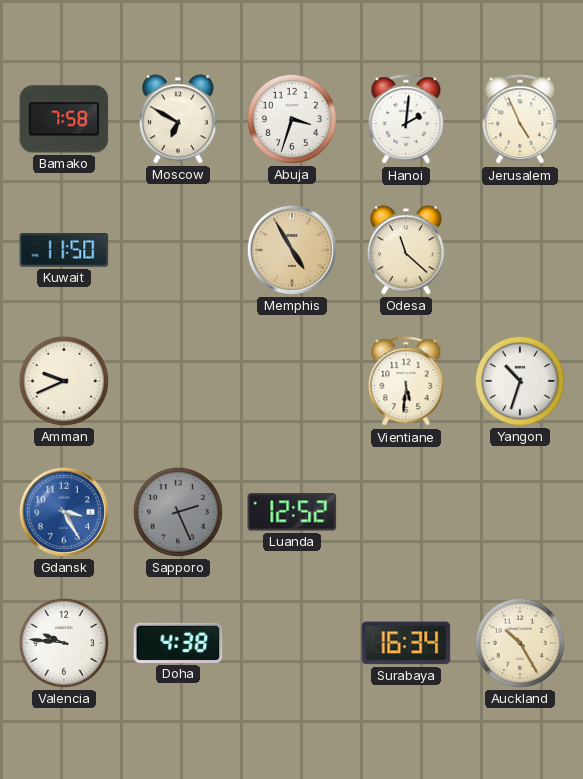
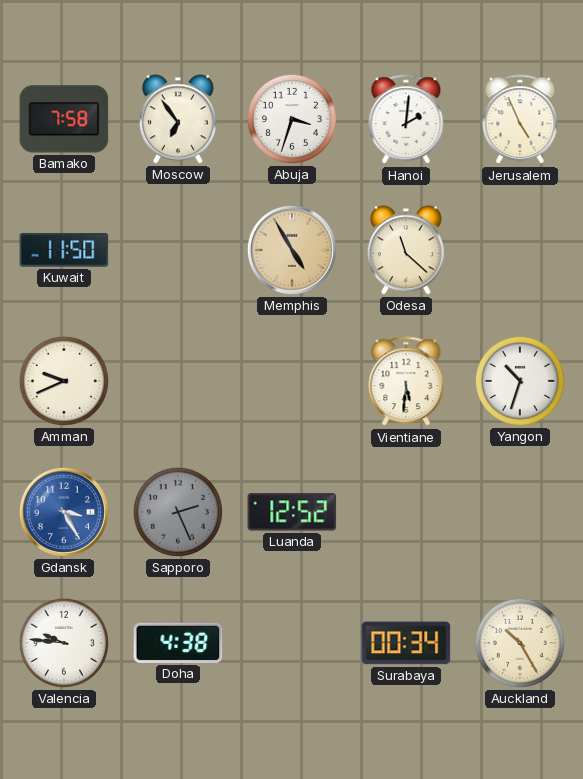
Moscow: 6:50 -> 6:54
Surabaya: 16:34 -> 00:34
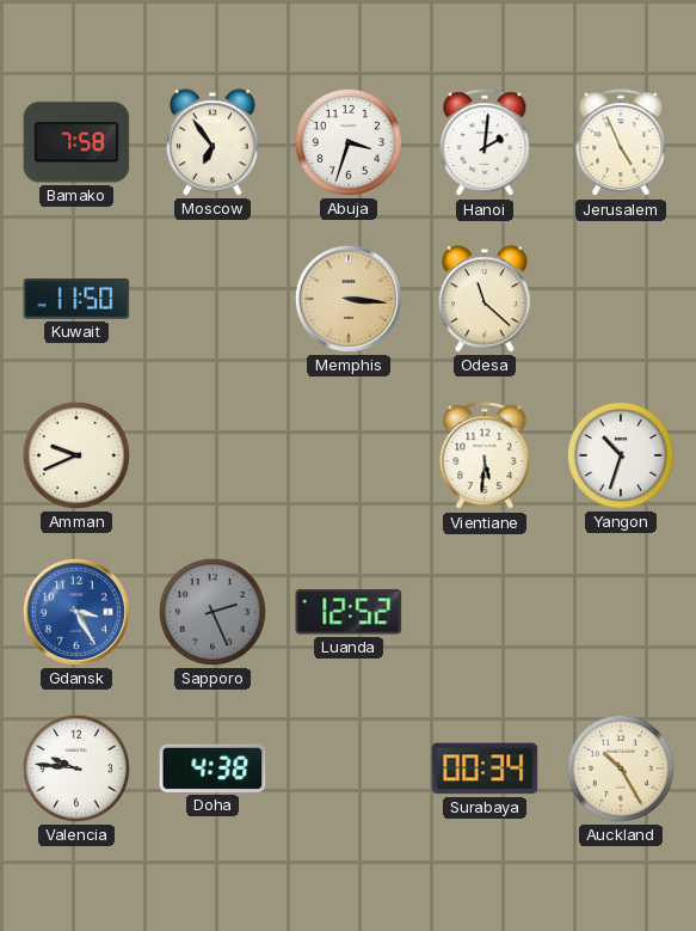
Memphis: 4:55 -> 3:16
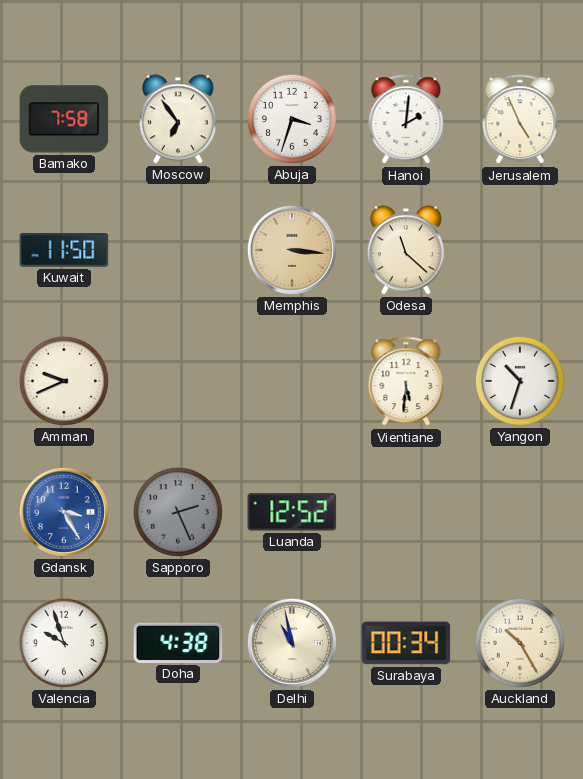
Valencia: 9:46 -> 9:57
Delhi: none -> 10:58
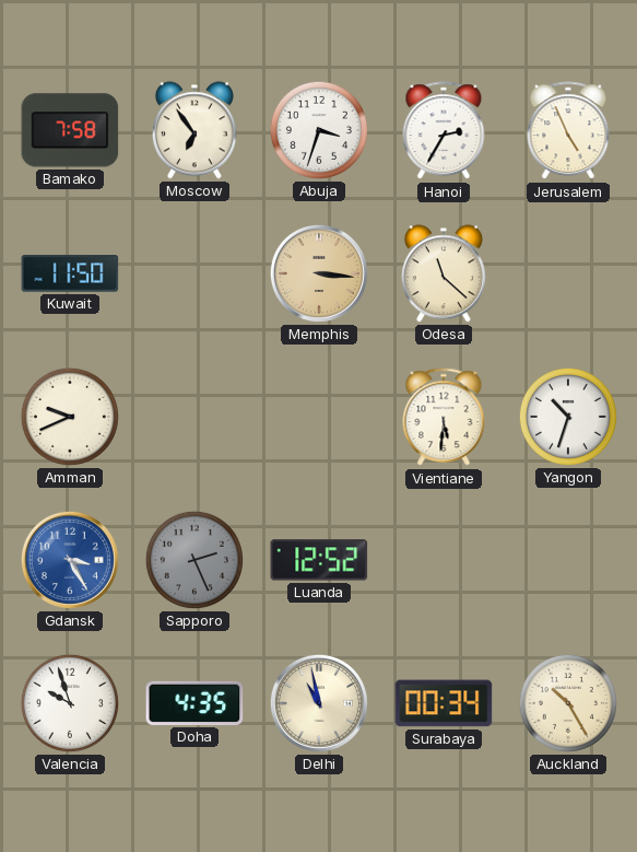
Hanoi: 2:01 -> 2:35
Doha: 4:38 -> 4:35
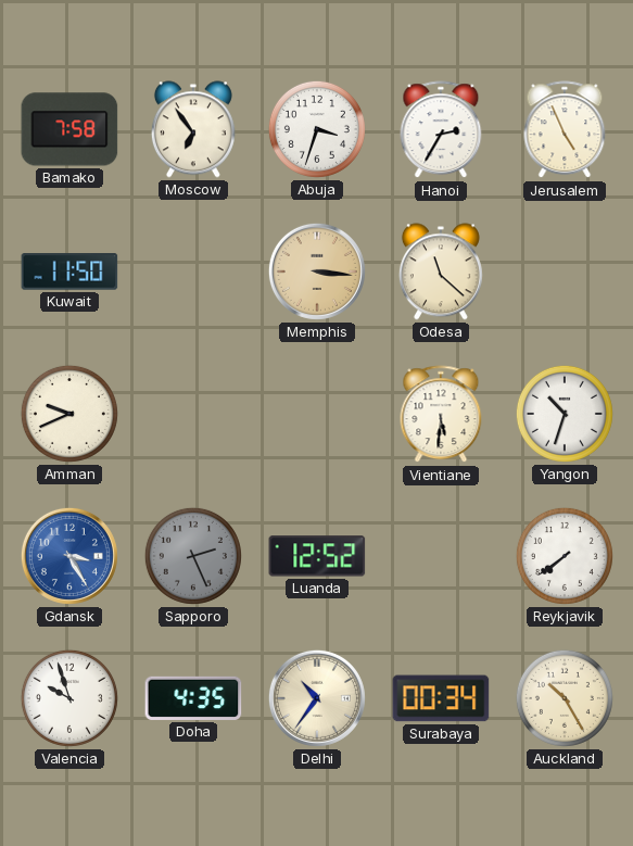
Reykjavik: none -> 7:39
Delhi: 10:58 -> 10:36
